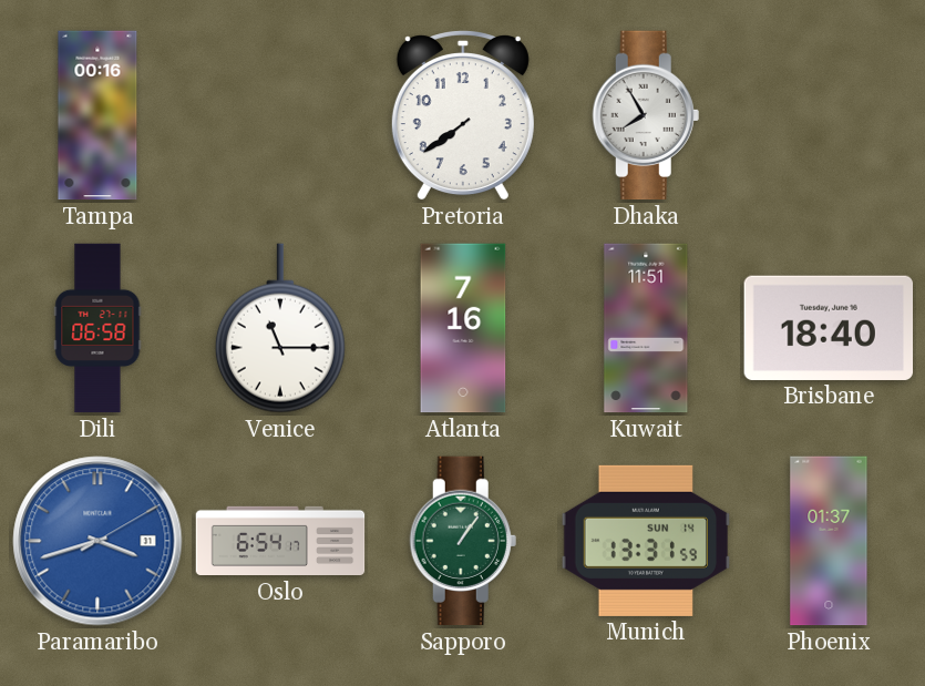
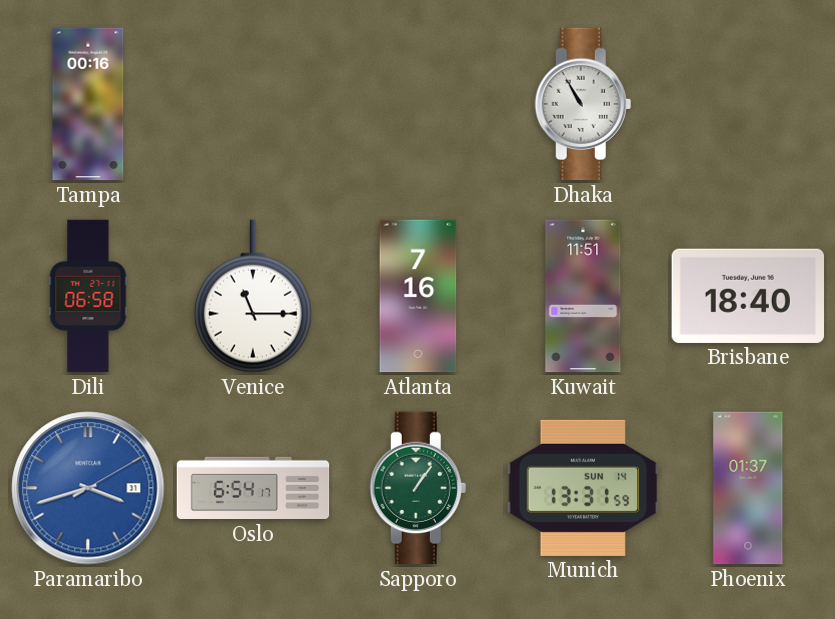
Pretoria: 7:39 -> none
Dhaka: 7:55 -> 10:55
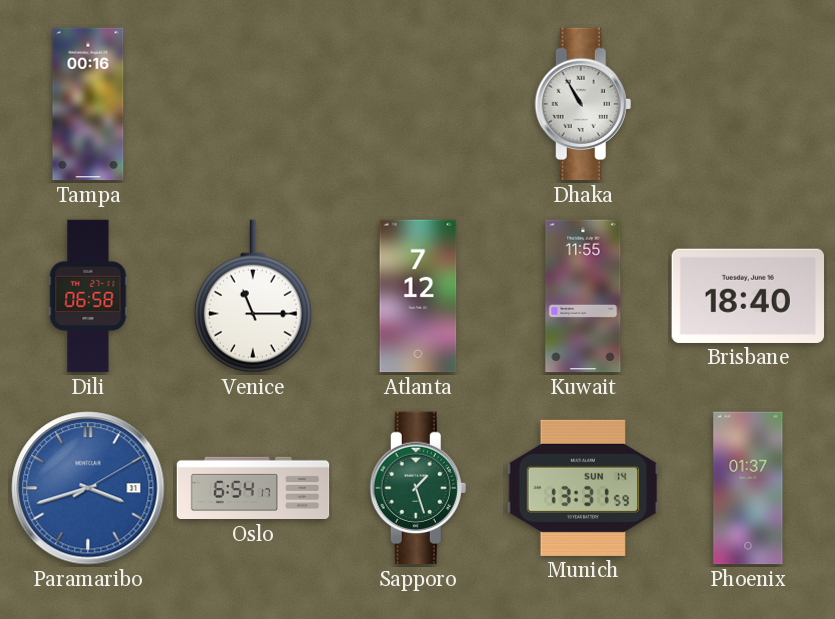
Atlanta: 7:16 -> 7:12
Kuwait: 11:51 -> 11:55
Sapporo: 1:06 -> 1:27
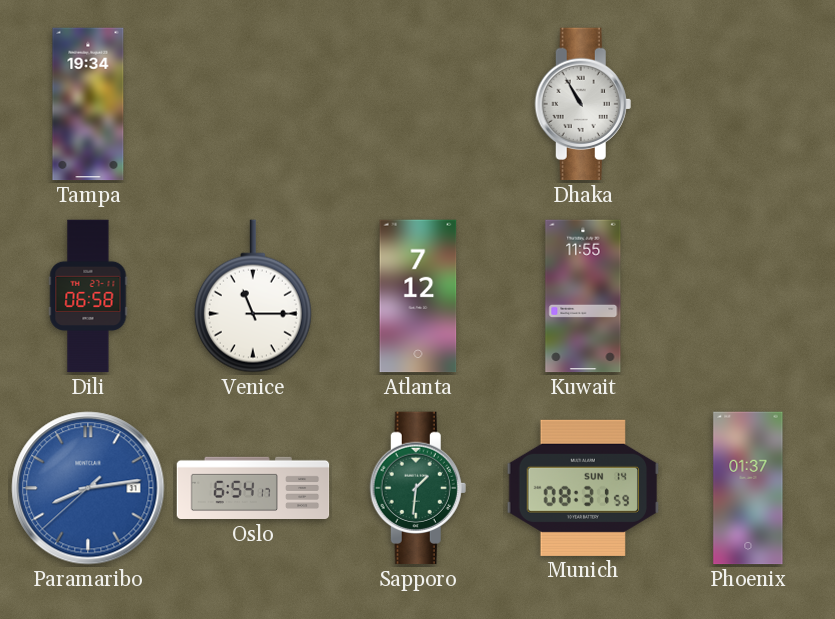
Tampa: 00:16 -> 19:34
Brisbane: 18:40 -> none
Paramaribo: 3:42 -> 8:13
Sapporo: 1:27 -> 1:31
Munich: 13:31 -> 08:31
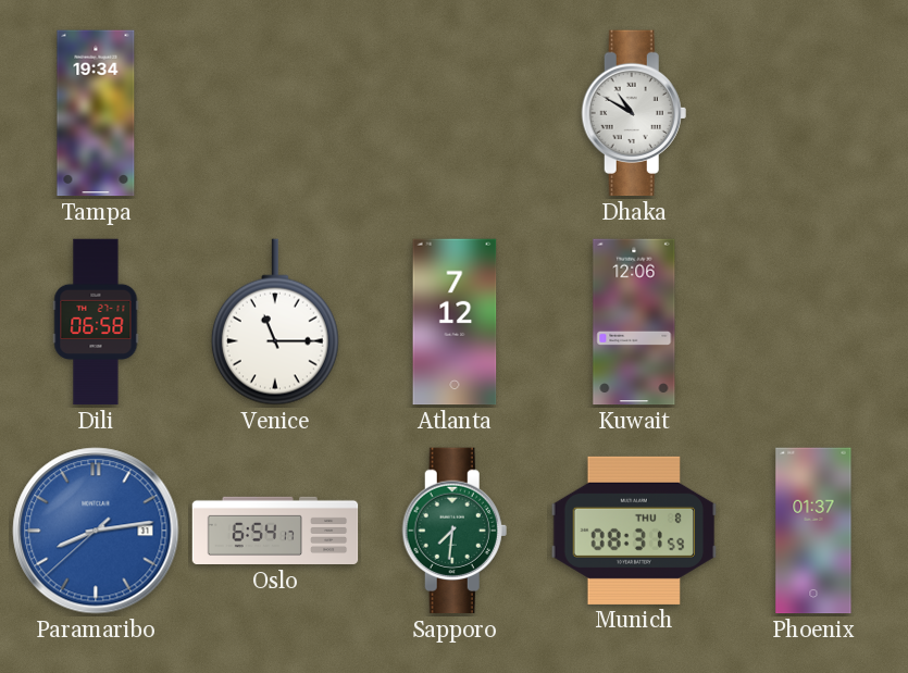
Dhaka: 10:55 -> 10:50
Kuwait: 11:55 -> 12:06
Sapporo: 1:31 -> 7:31
Munich date: SUN 14 -> THU 8
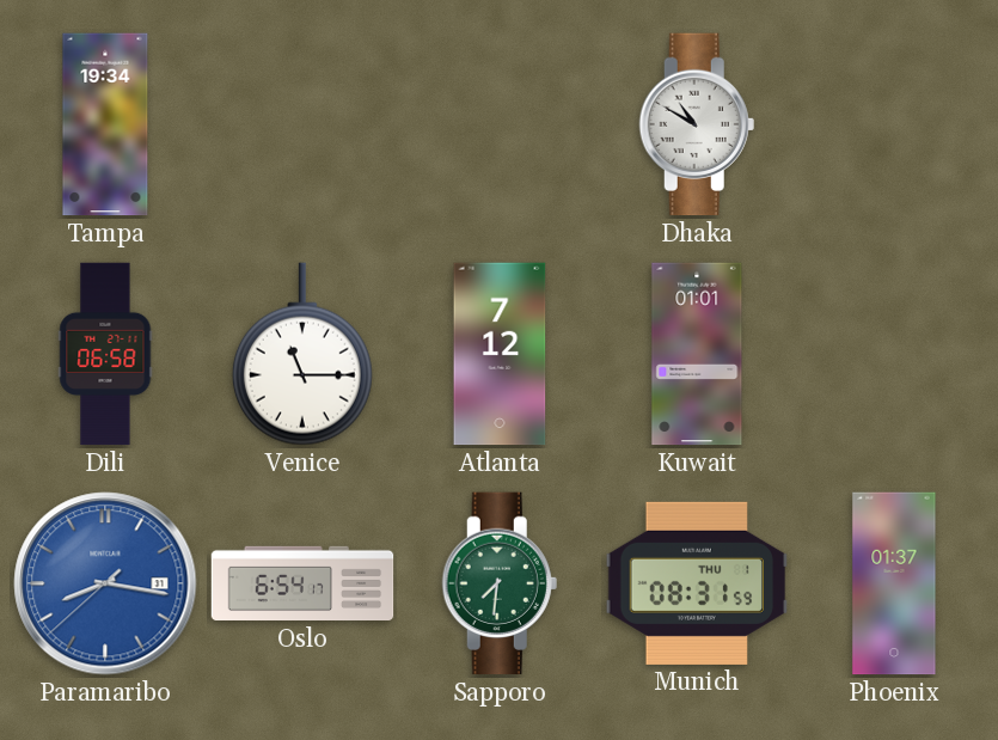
Kuwait: 12:06 -> 01:01
Paramaribo: 8:13 -> 8:16
Munich date: THU 8 -> THU 1
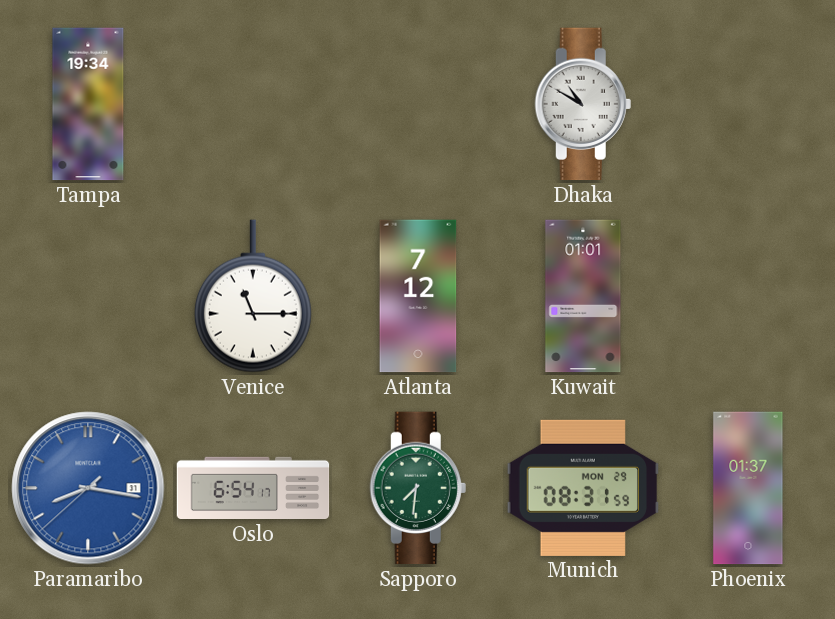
Dili: 06:58 -> none
Munich date: THU 1 -> MON 29
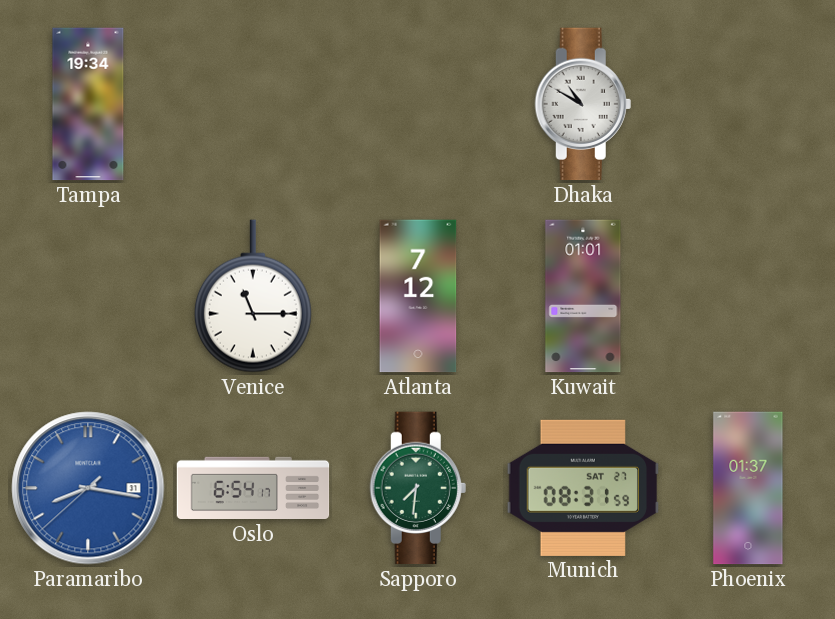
Munich date: MON 29 -> SAT 27
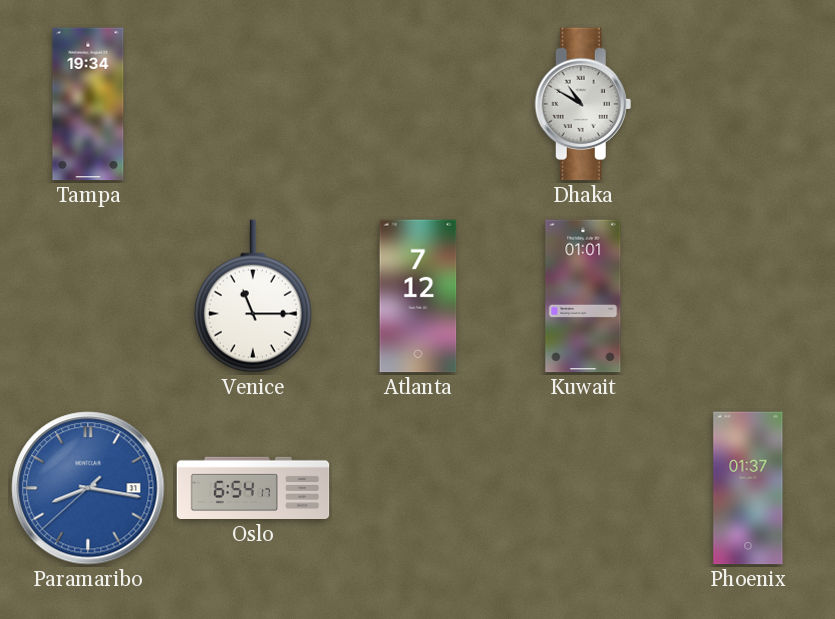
Sapporo: 7:31 -> none
Munich: 08:31 -> none
